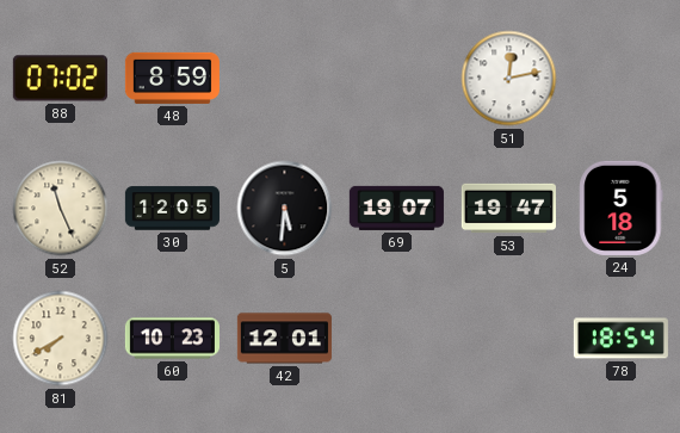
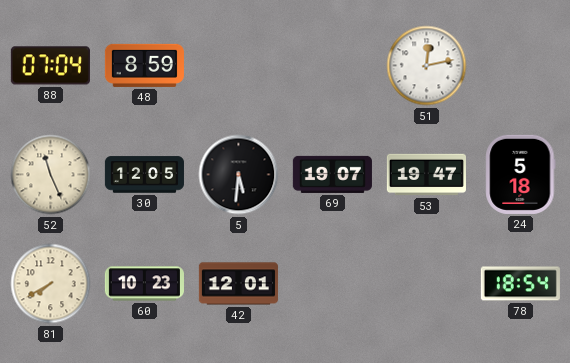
88: 07:02 -> 07:04
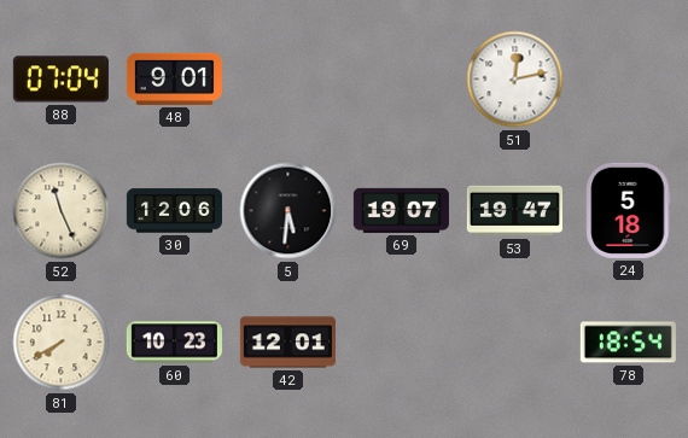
48: 8:59 -> 9:01
30: 12:05 -> 12:06
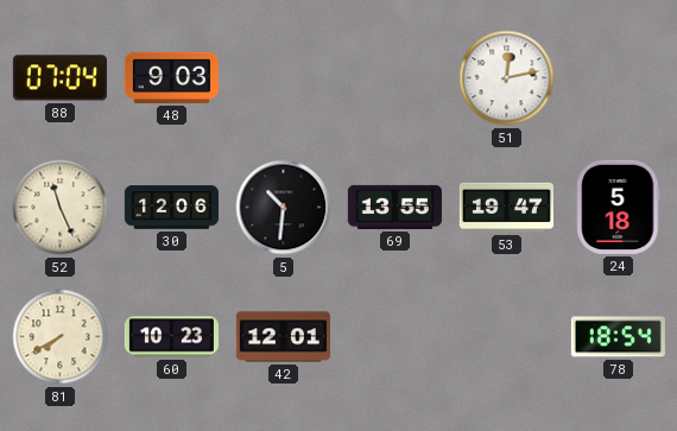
48: 9:01 -> 9:03
5: 5:31 -> 10:31
69: 19:07 -> 13:55
